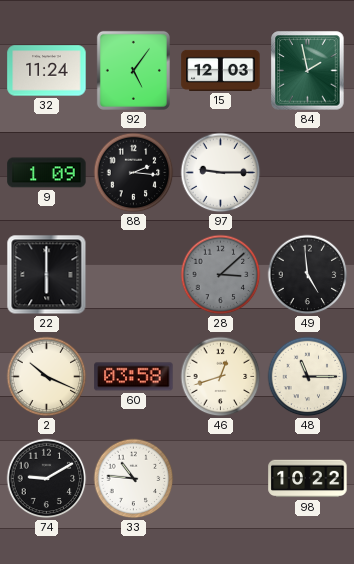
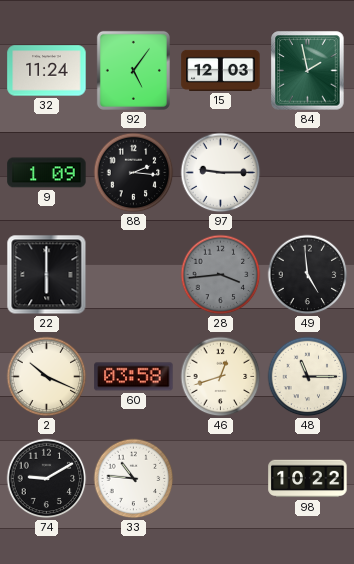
28: 3:08 -> 3:44
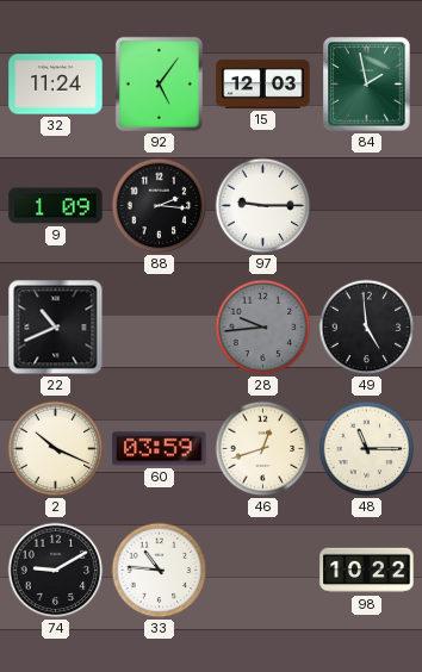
22: 6:00 -> 10:41
28: 3:44 -> 9:44
60: 03:58 -> 03:59
